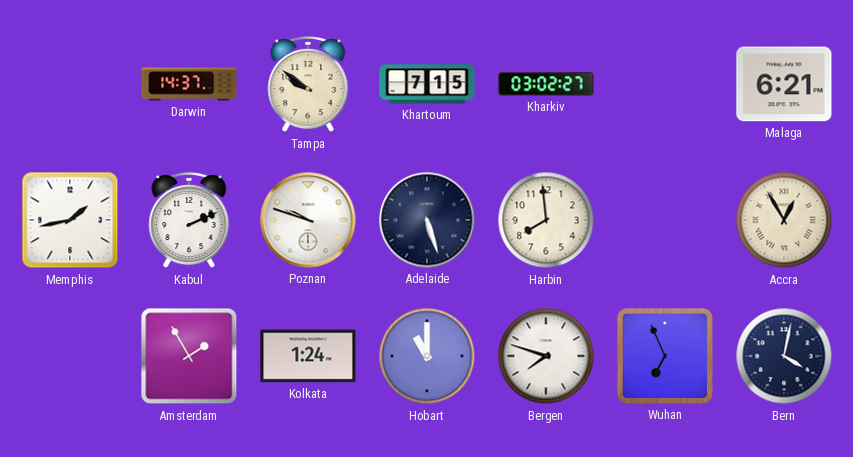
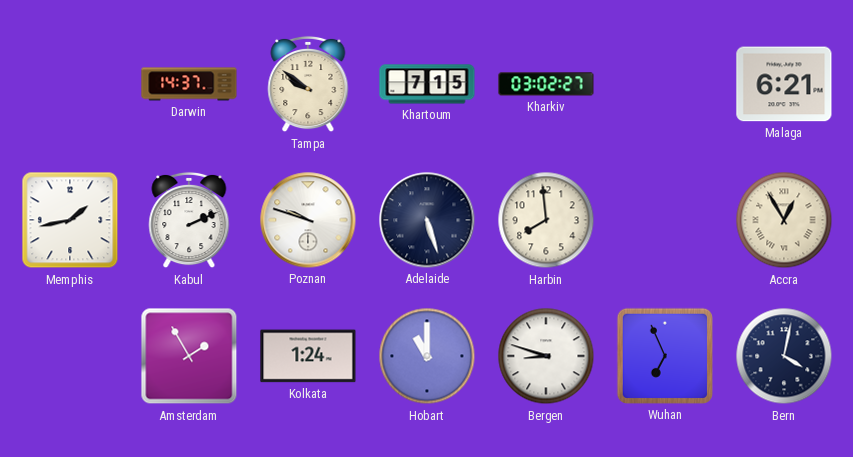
Bergen: 7:48 -> 8:48
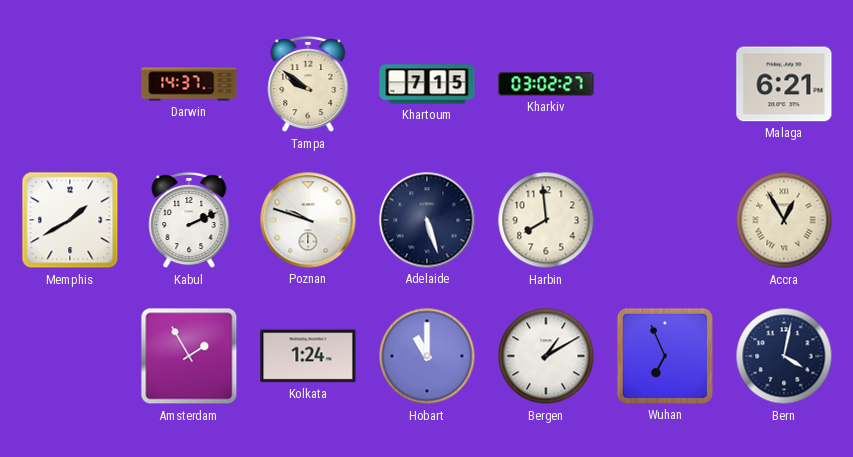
Memphis: 1:43 -> 1:40
Bergen: 8:48 -> 1:10
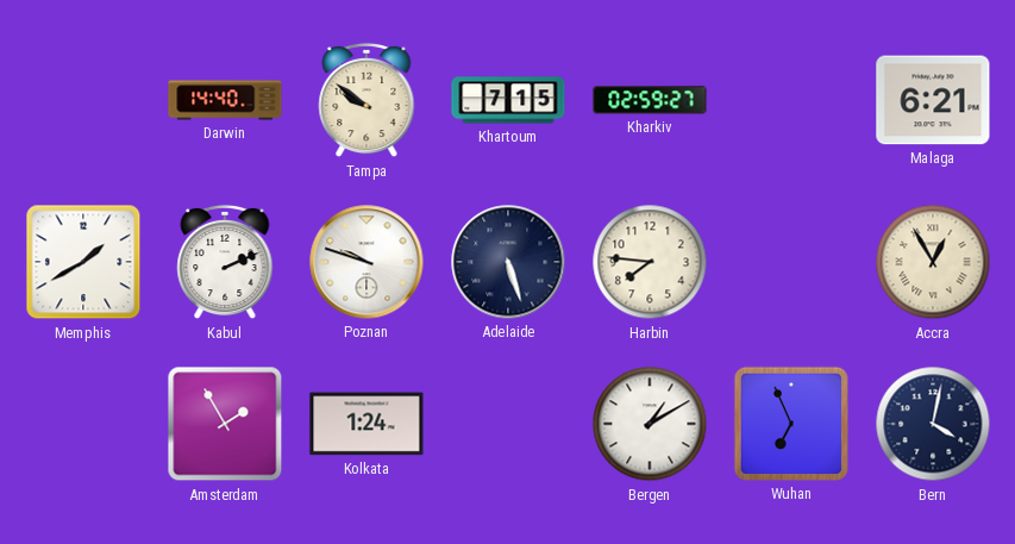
Darwin: 14:37 -> 14:40
Kharkiv: 03:02 -> 02:59
Harbin: 7:59 -> 7:46
Hobart: 11:00 -> none
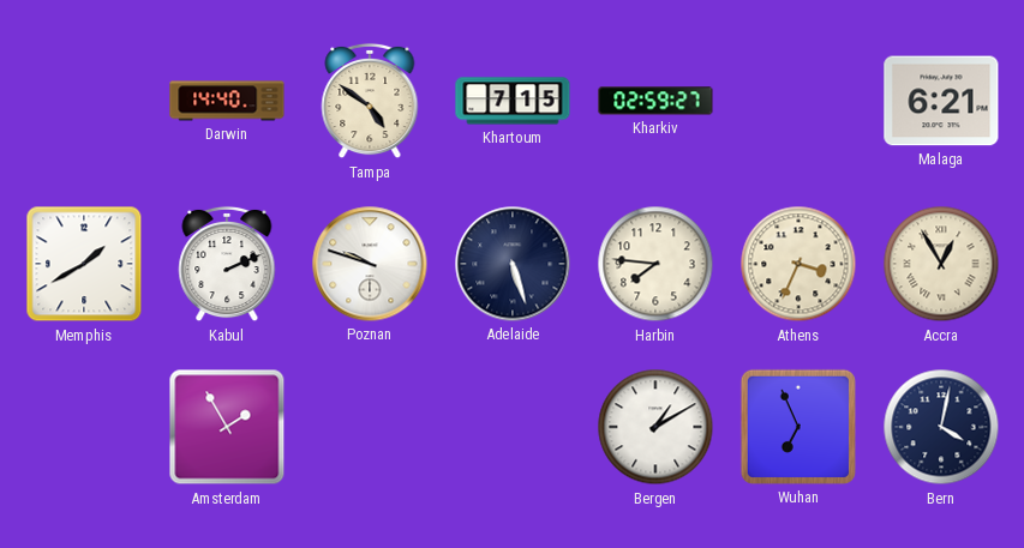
Tampa: 9:51 -> 4:51
Athens: none -> 3:34
Kolkata: 1:24 -> none
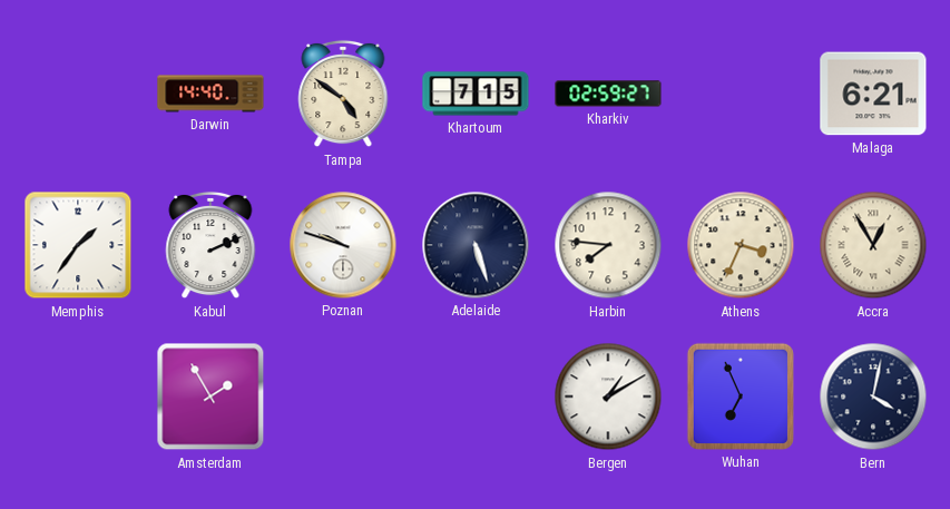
Memphis: 1:40 -> 1:36
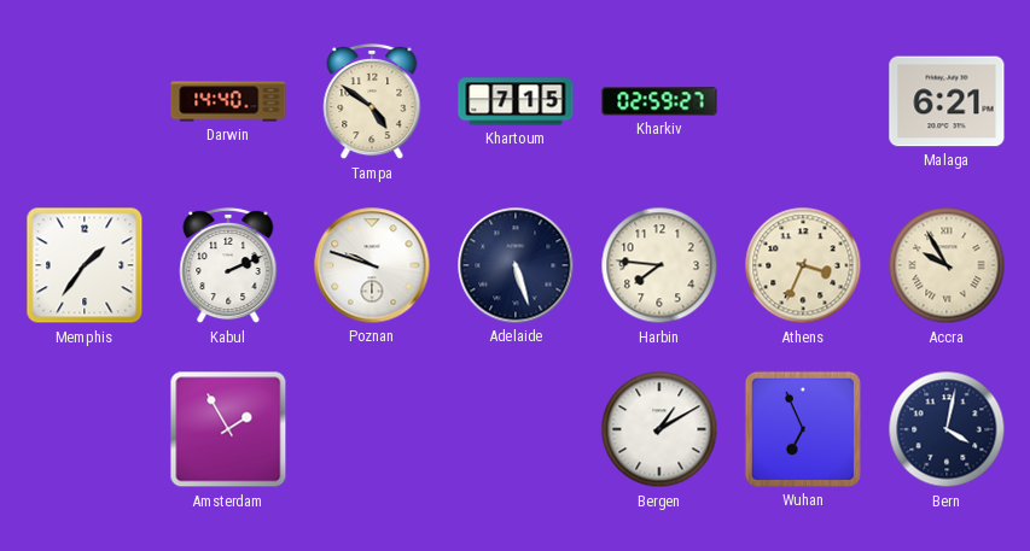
Accra: 12:55 -> 9:55
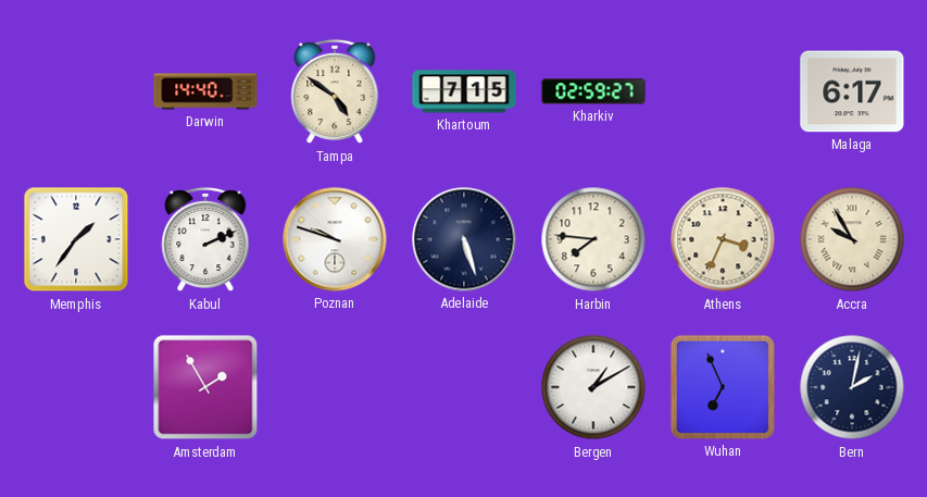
Malaga: 6:21 -> 6:17
Bern: 4:02 -> 2:02
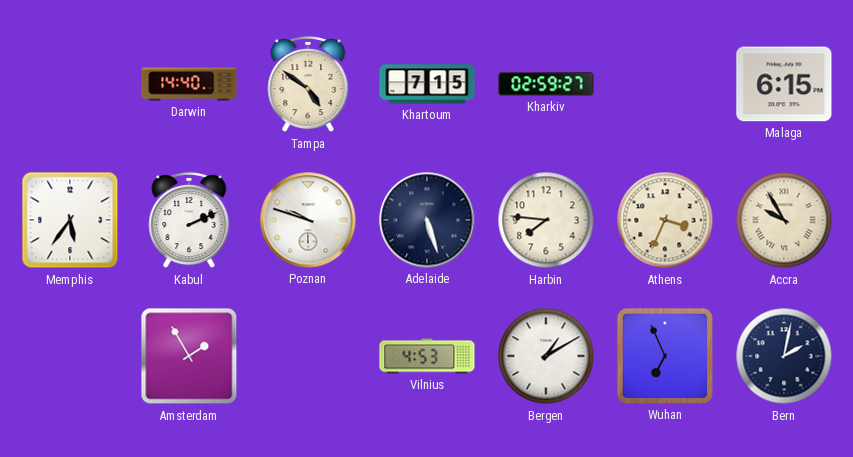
Malaga: 6:17 -> 6:15
Memphis: 1:36 -> 5:36
Vilnius: none -> 4:53
